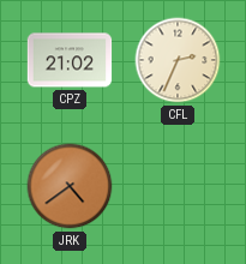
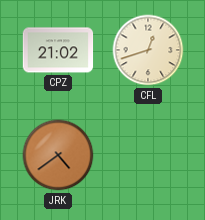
CFL: 2:34 -> 12:42
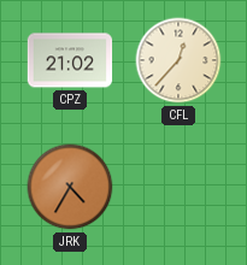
CFL: 12:42 -> 12:37
JRK: 4:39 -> 4:35
